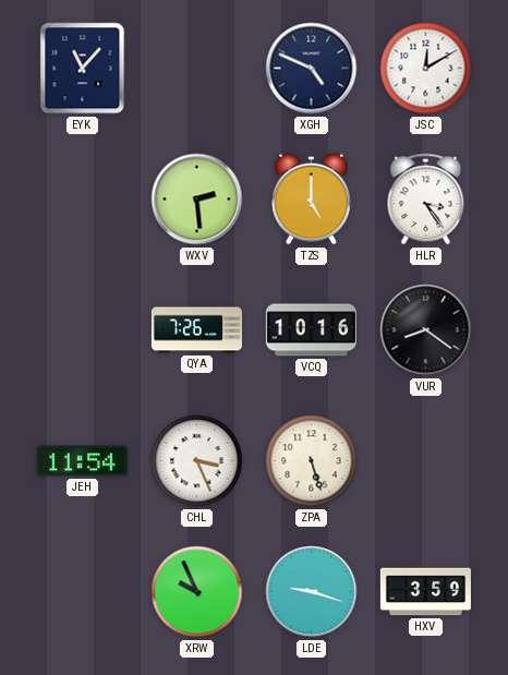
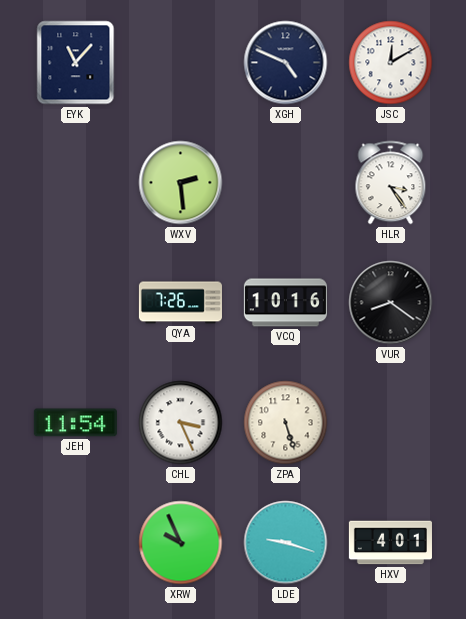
TZS: 5:00 -> none
HXV: 3:59 -> 4:01
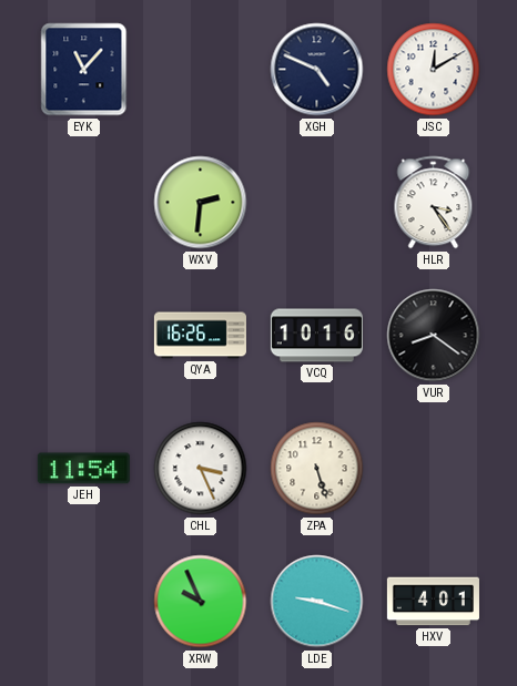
WXV: 2:29 -> 2:31
QYA: 7:26 -> 16:26
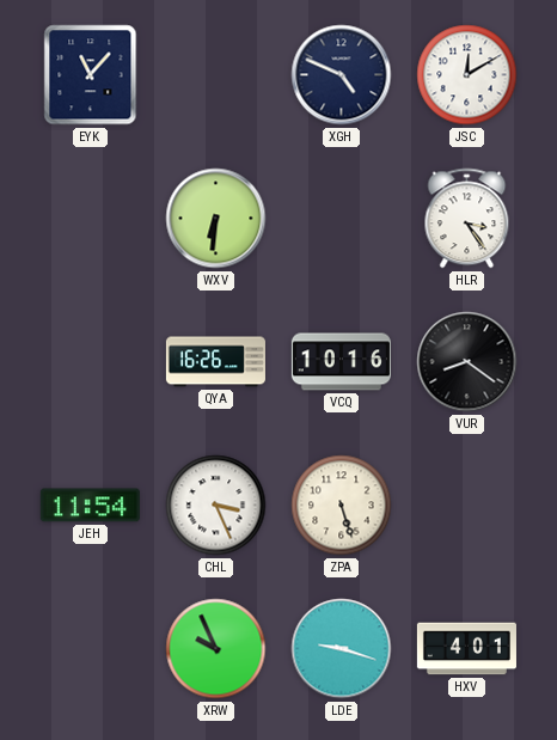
WXV: 2:31 -> 6:31
